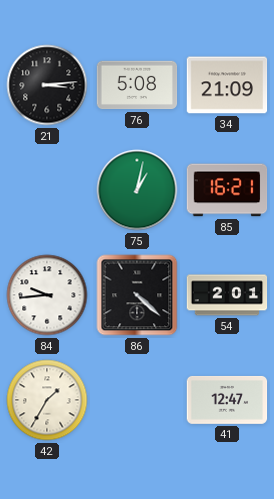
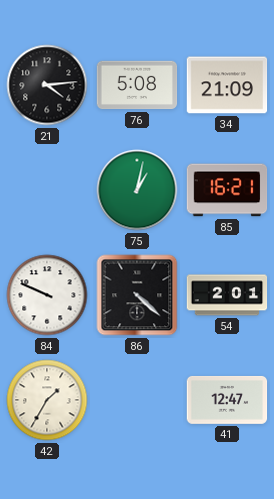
21: 3:14 -> 4:14
84: 9:44 -> 9:49
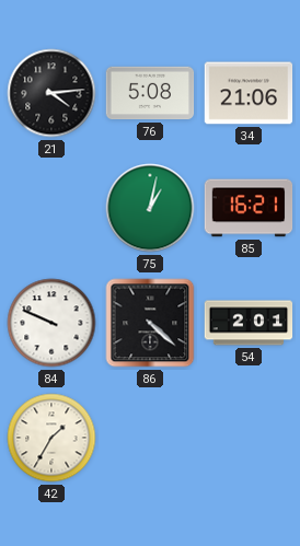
34: 21:09 -> 21:06
41: 12:47 -> none
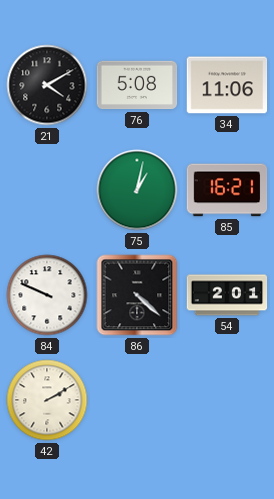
21: 4:14 -> 4:10
34: 21:06 -> 11:06
42: 1:35 -> 2:10
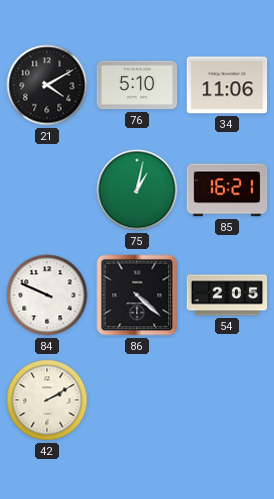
76: 5:08 -> 5:10
54: 2:01 -> 2:05
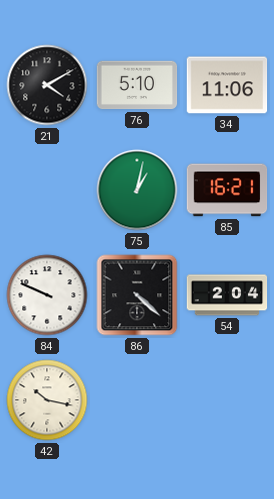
54: 2:05 -> 2:04
42: 2:10 -> 10:17
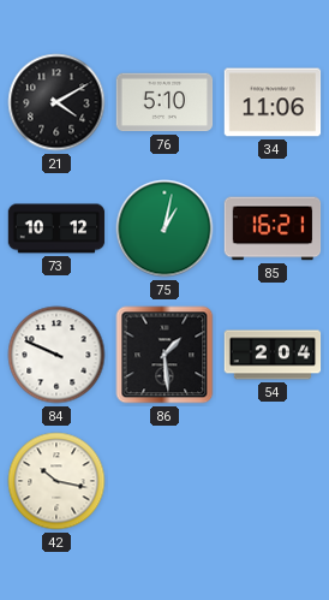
73: none -> 10:12
86: 4:22 -> 1:29
